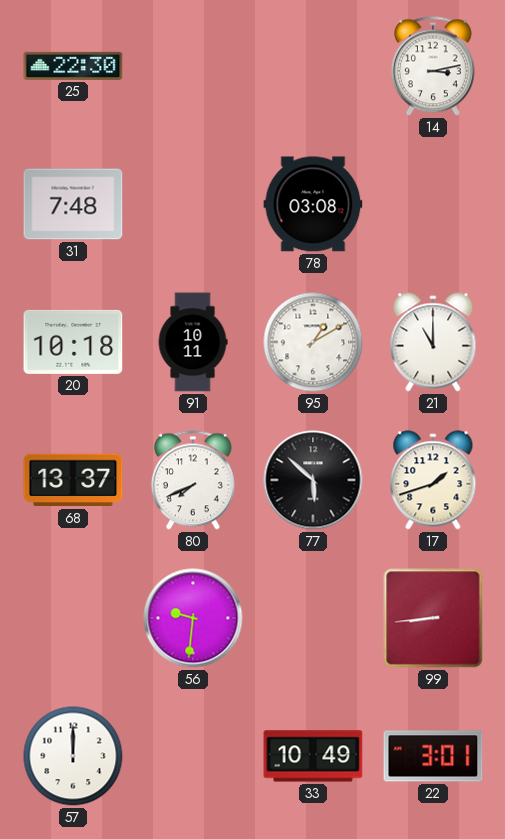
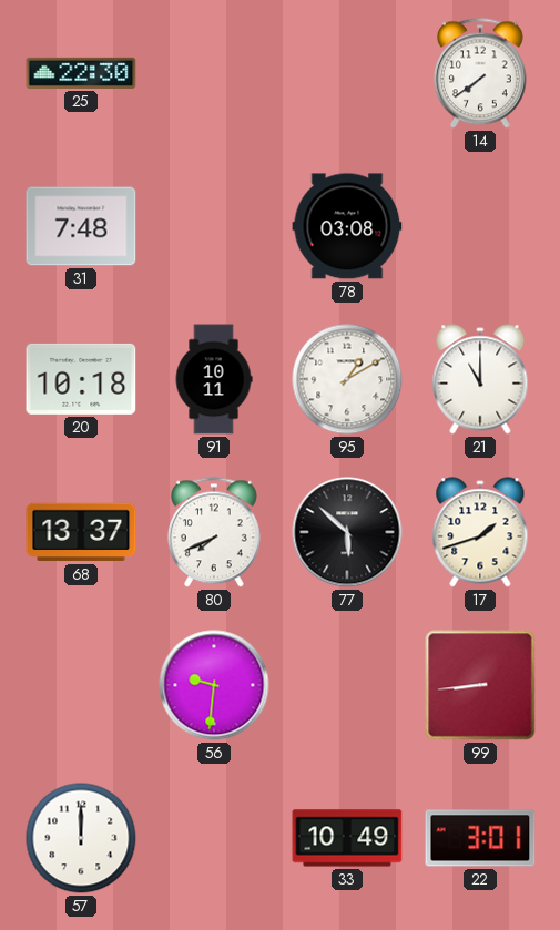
14: 3:13 -> 7:39
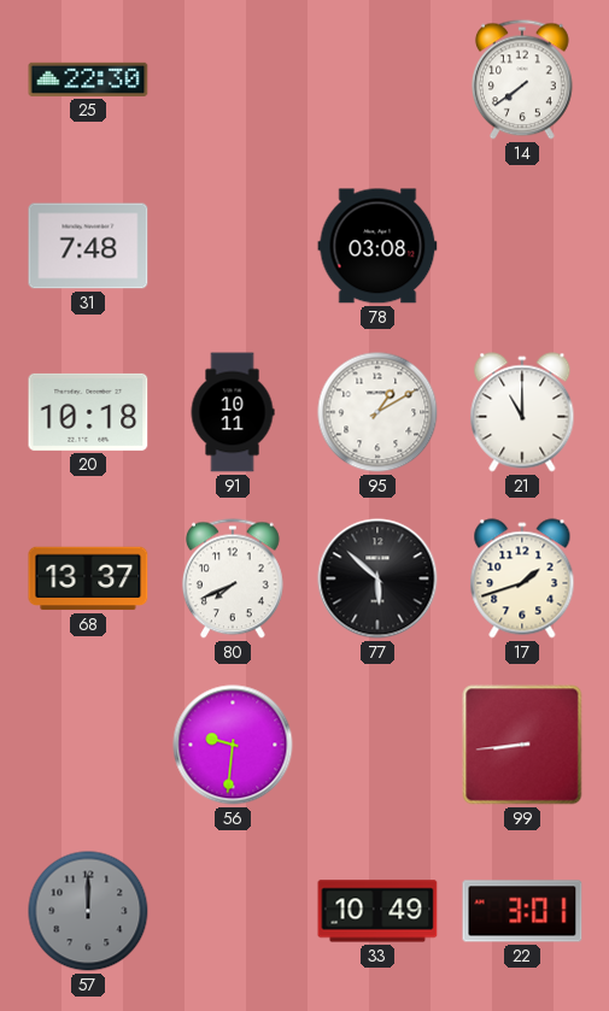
57 dial: white -> grey
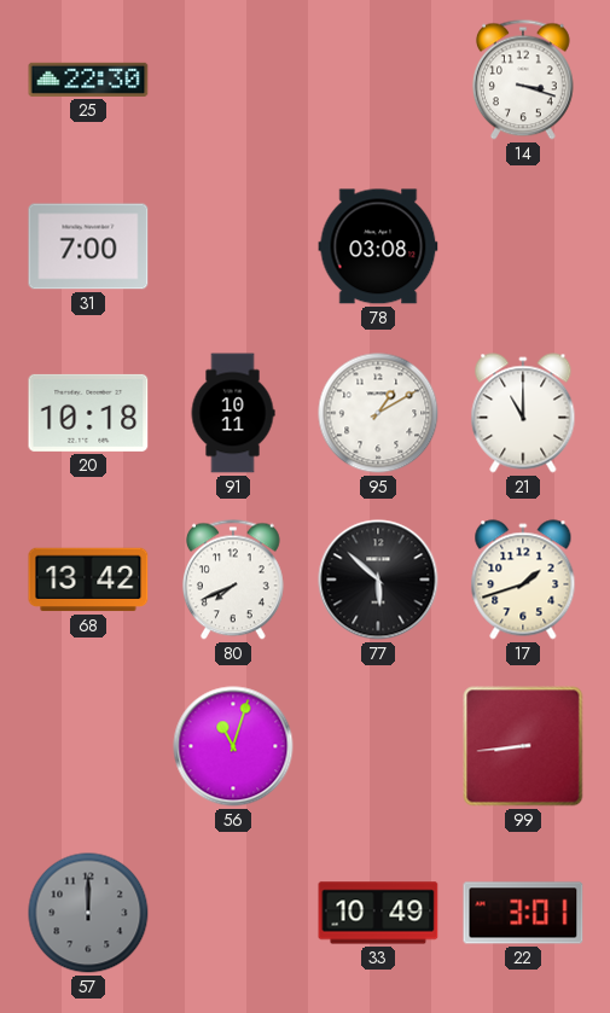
14: 7:39 -> 3:18
31: 7:48 -> 7:00
68: 13:37 -> 13:42
56: 9:31 -> 11:03
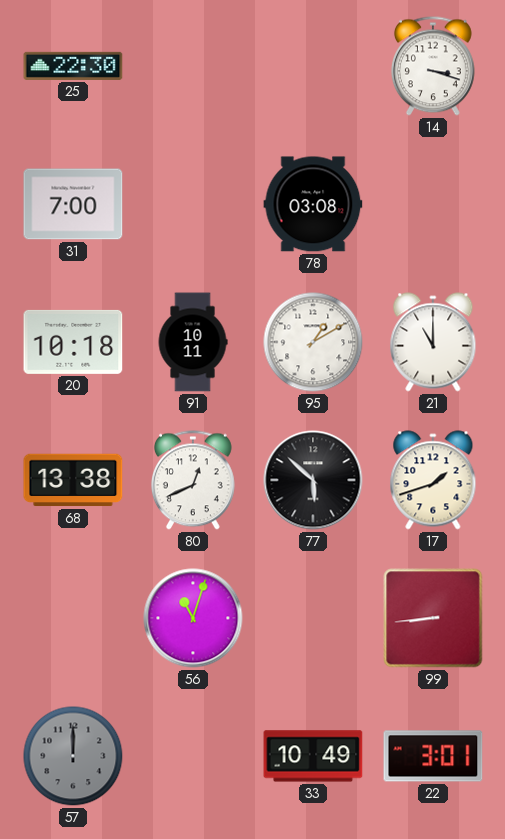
68: 13:42 -> 13:38
80: 7:41 -> 12:41
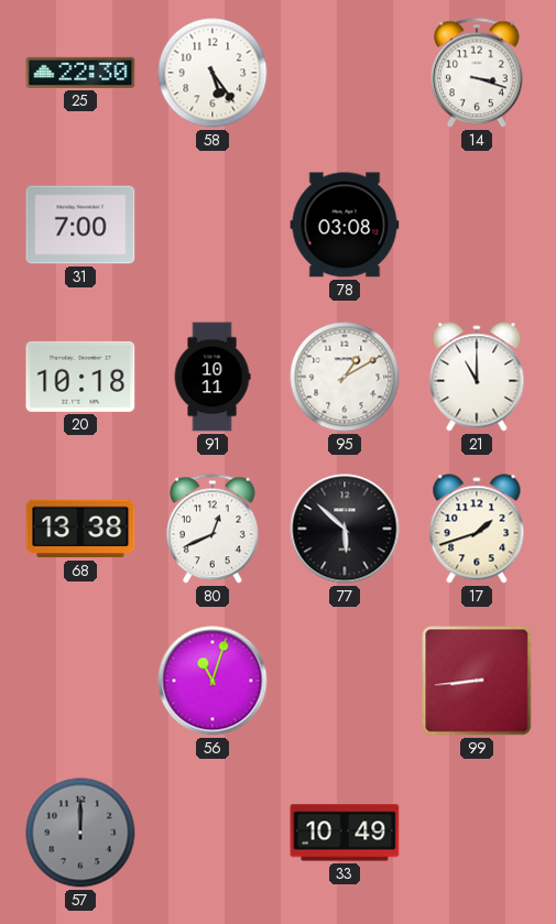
58: none -> 5:24
22: 3:01 -> none
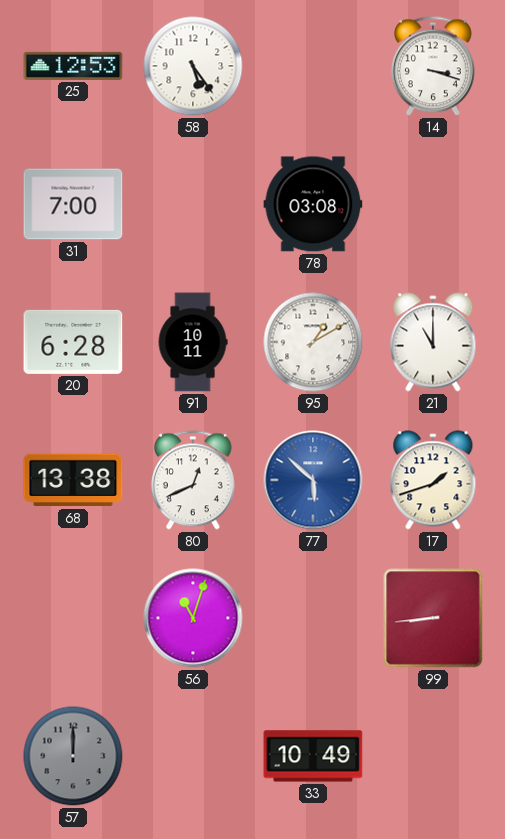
25: 22:30 -> 12:53
20: 10:18 -> 6:28
77 dial: black -> blue
